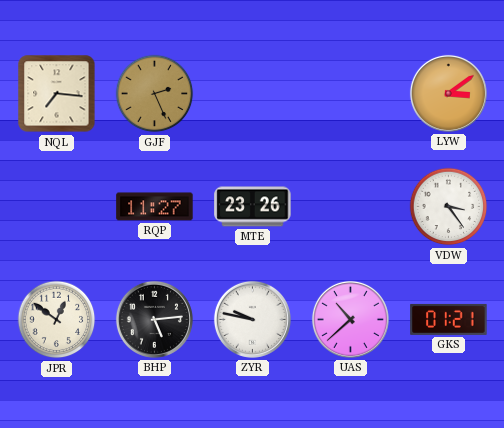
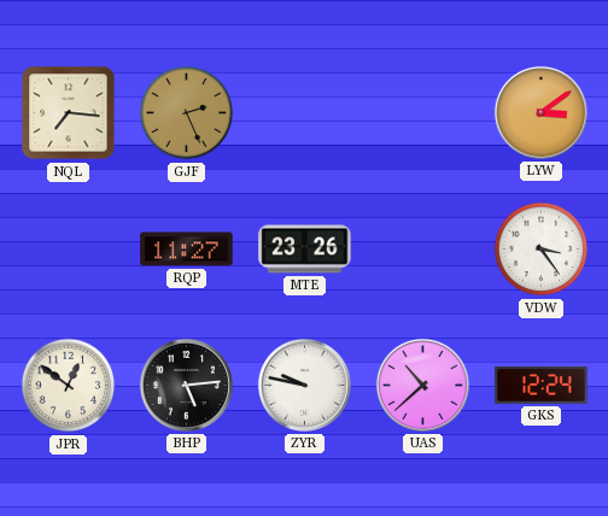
GKS: 01:21 -> 12:24
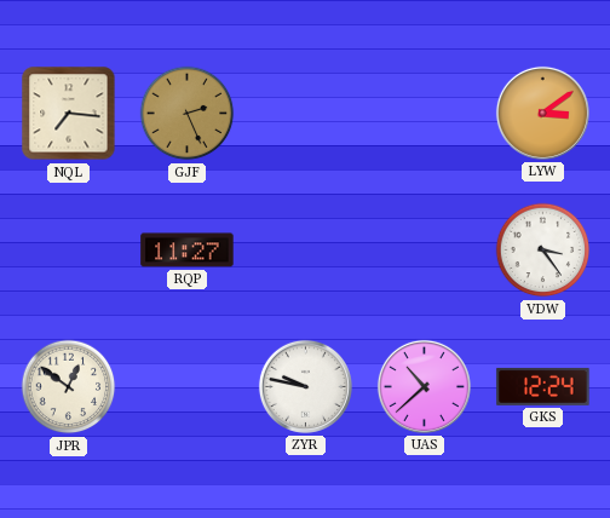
MTE: 23:26 -> none
BHP: 5:14 -> none
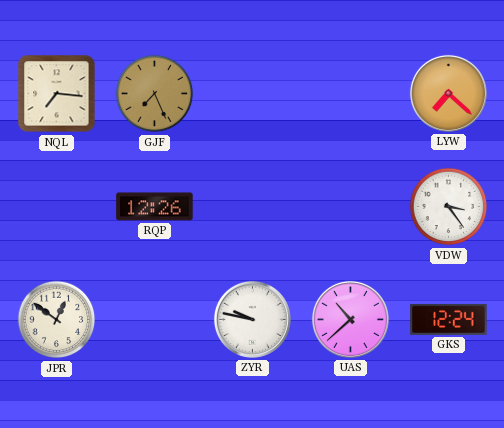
GJF: 2:26 -> 7:26
LYW: 3:09 -> 7:22
RQP: 11:27 -> 12:26
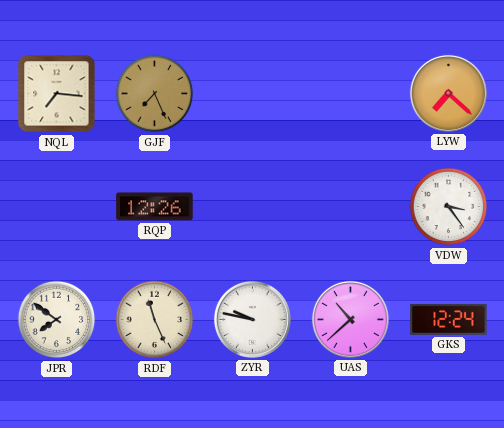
JPR: 12:51 -> 7:51
RDF: none -> 11:26
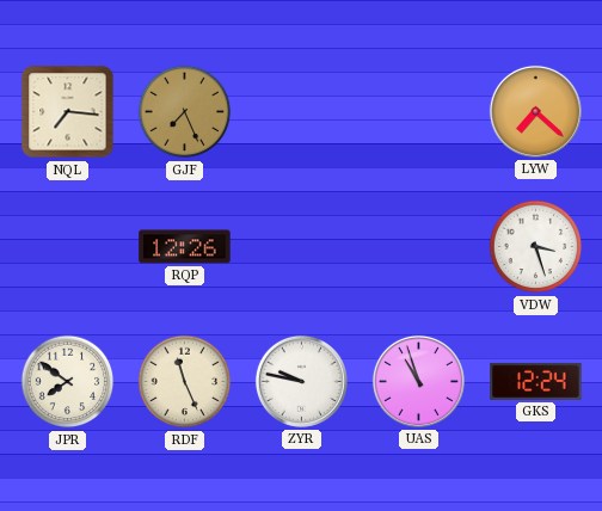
VDW: 3:24 -> 3:27
UAS: 10:38 -> 10:57
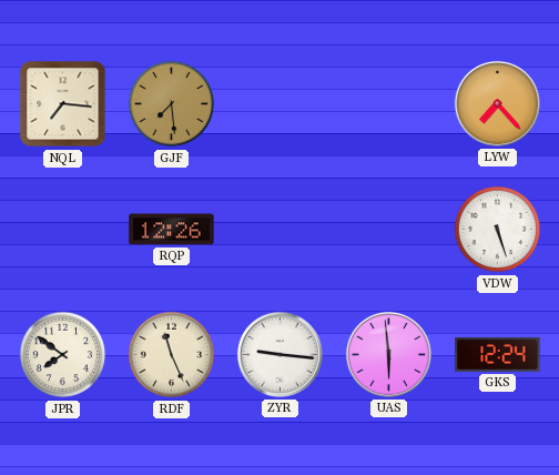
GJF: 7:26 -> 7:29
LYW: 7:22 -> 7:23
VDW: 3:27 -> 5:27
ZYR: 9:47 -> 9:16
UAS: 10:57 -> 5:59
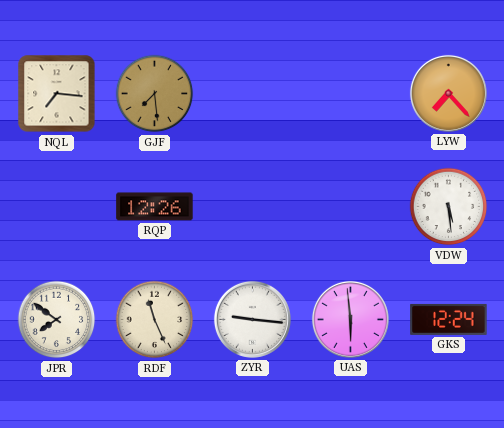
VDW: 5:27 -> 5:29
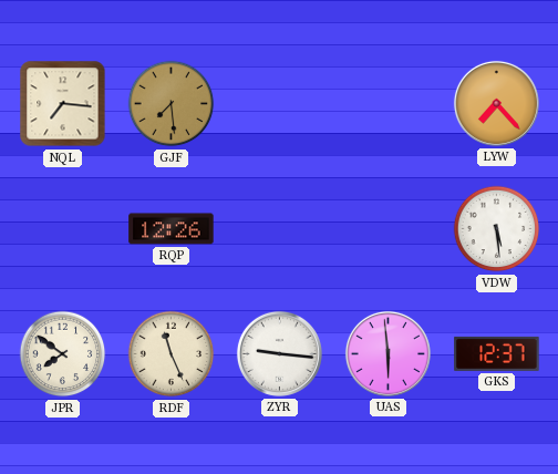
GKS: 12:24 -> 12:37
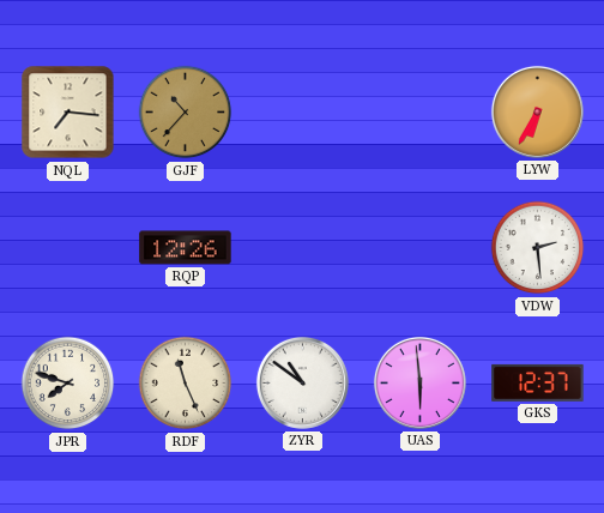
GJF: 7:29 -> 10:37
LYW: 7:23 -> 6:35
VDW: 5:29 -> 2:29
JPR: 7:51 -> 7:48
ZYR: 9:16 -> 10:51
